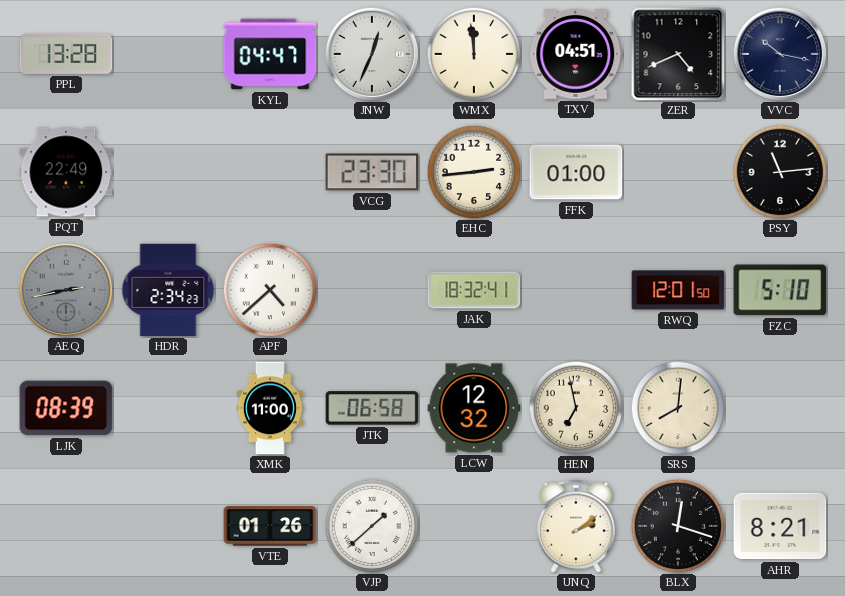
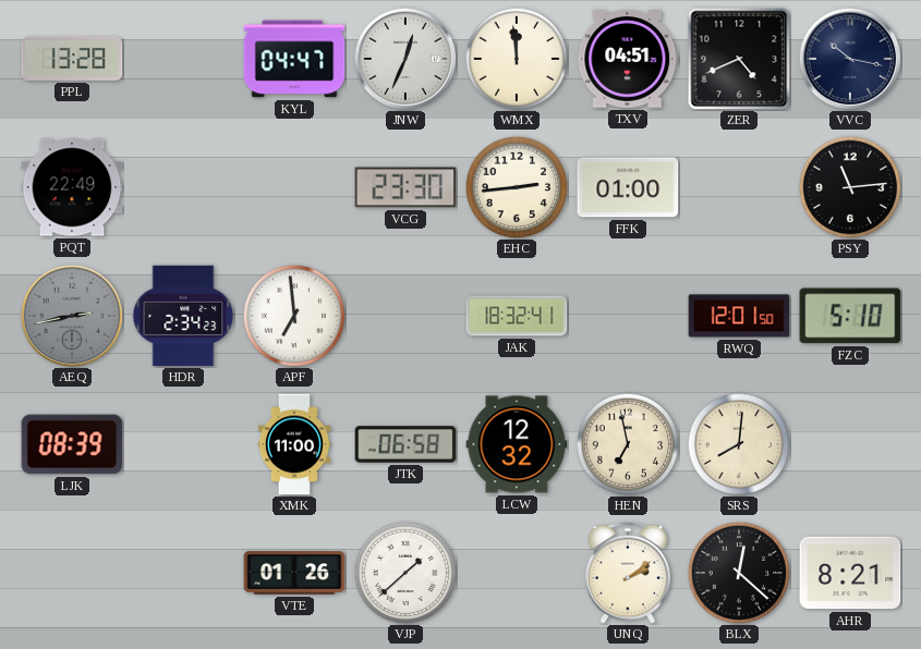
APF: 4:38 -> 6:59
BLX: 12:18 -> 12:22
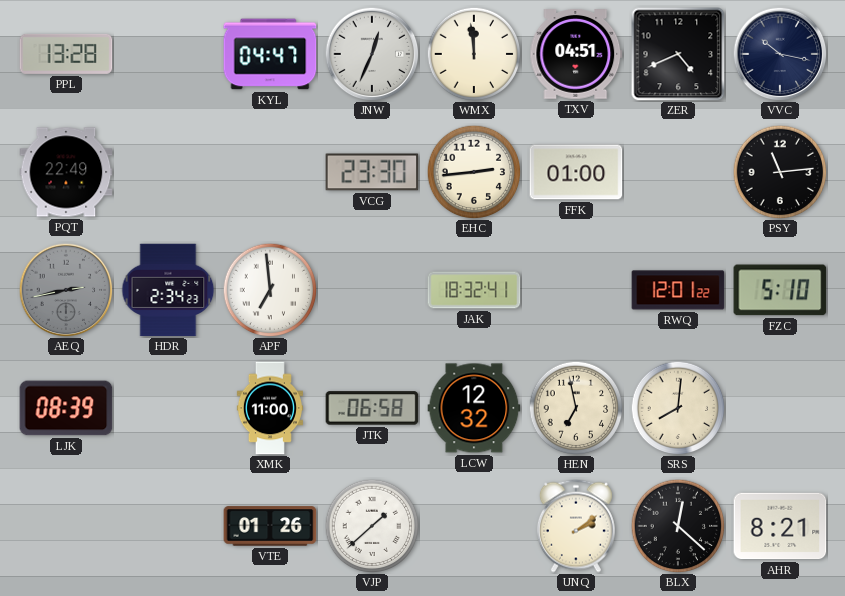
RWQ: 12:01:50 -> 12:01:22
